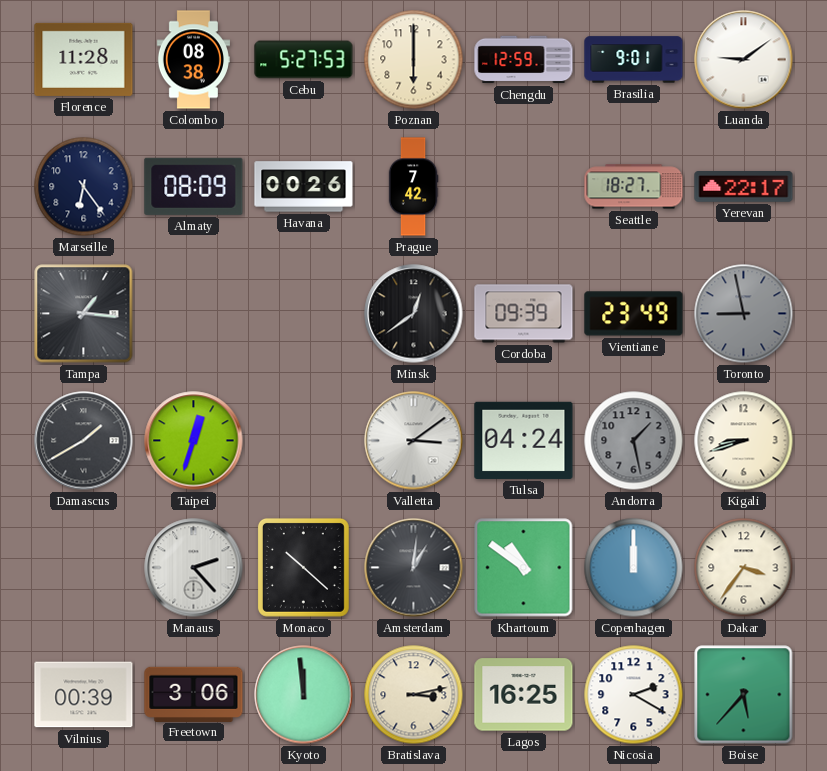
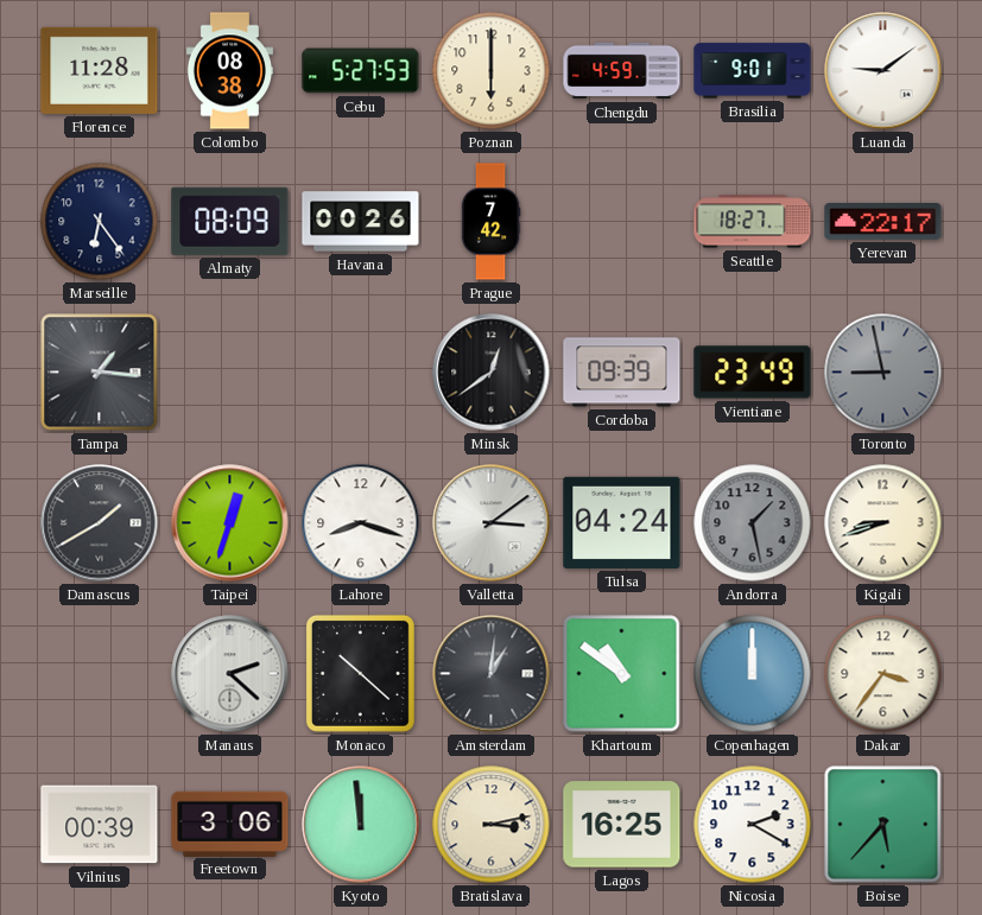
Chengdu: 12:59 -> 4:59
Lahore: none -> 8:18
Manaus: 2:23 -> 2:22
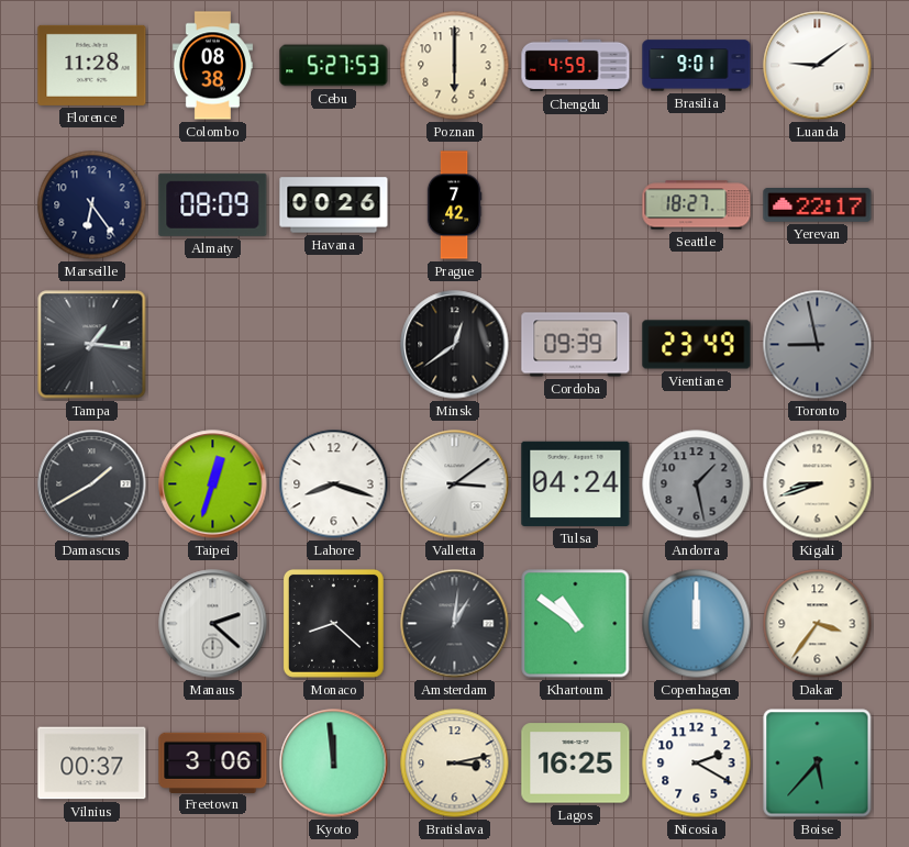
Monaco: 10:22 -> 8:22
Vilnius: 00:39 -> 00:37
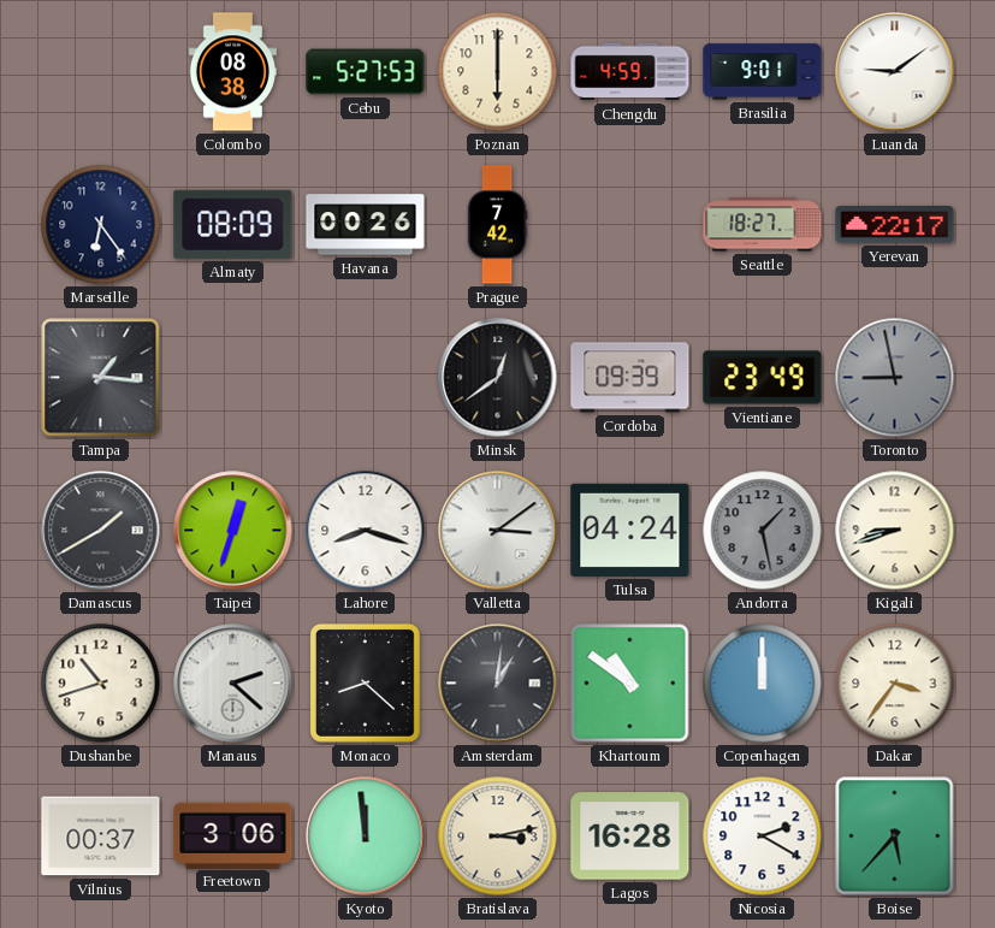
Florence: 11:28 -> none
Dushanbe: none -> 10:42
Lagos: 16:25 -> 16:28
